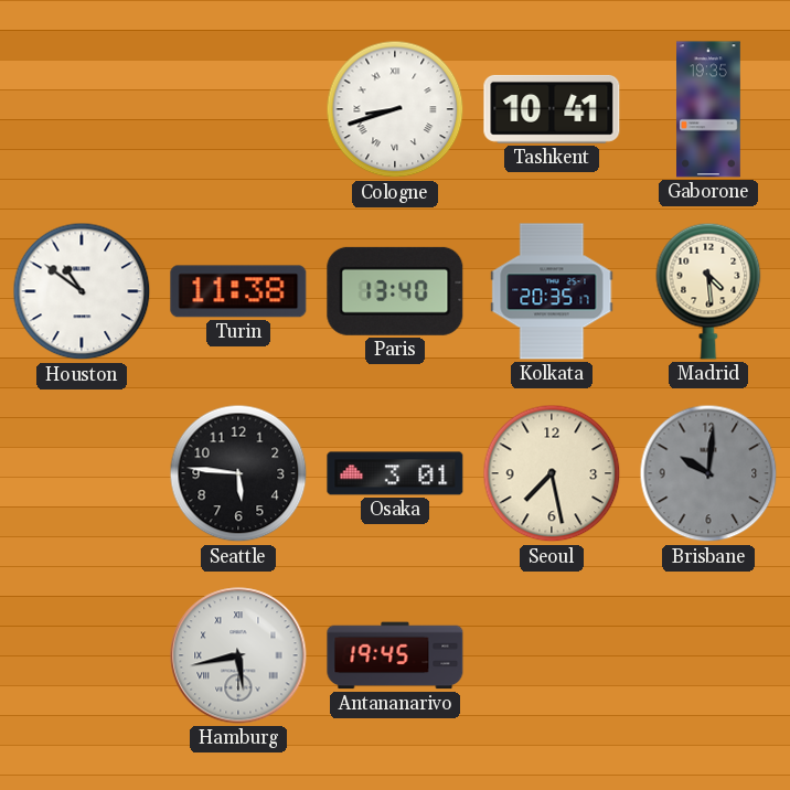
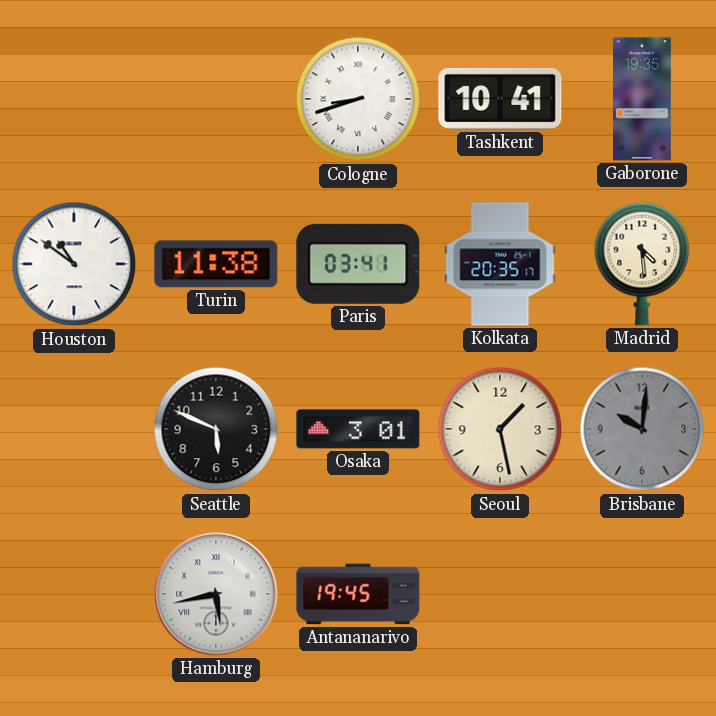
Paris: 13:40 -> 03:41
Seattle: 5:46 -> 5:49
Seoul: 7:28 -> 1:28
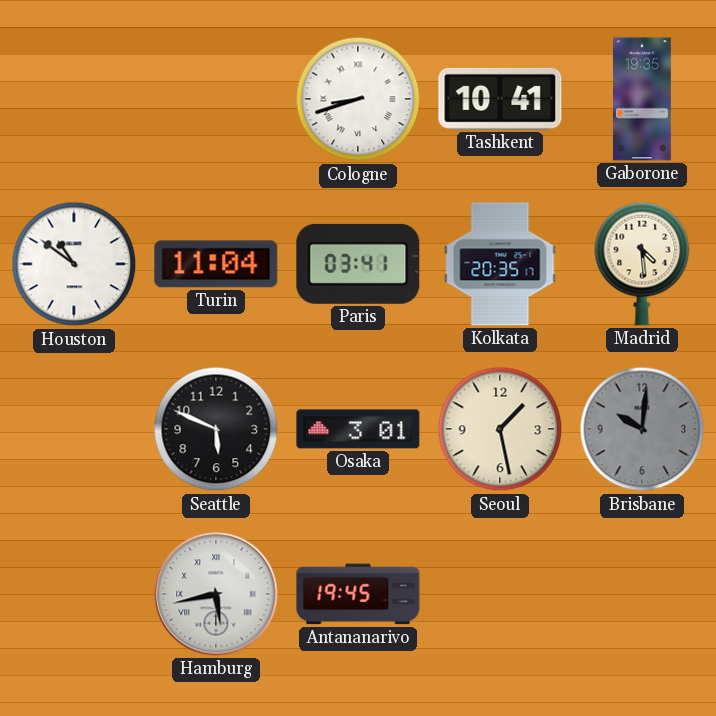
Turin: 11:38 -> 11:04
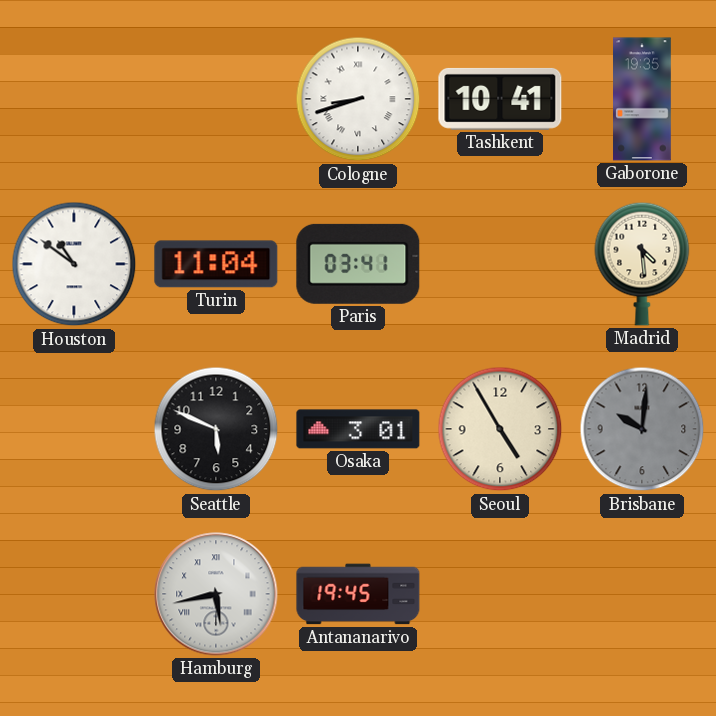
Kolkata: 20:35 -> none
Seoul: 1:28 -> 4:55
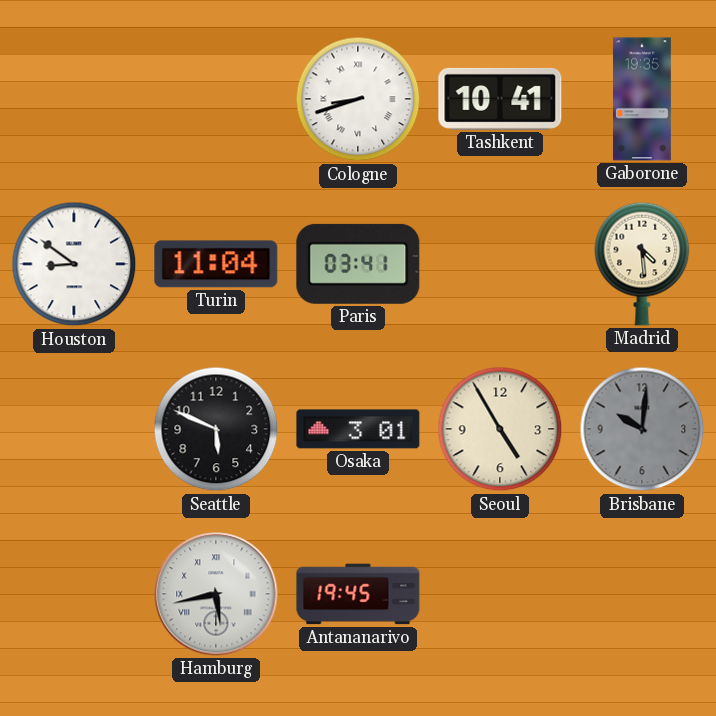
Houston: 10:51 -> 8:51
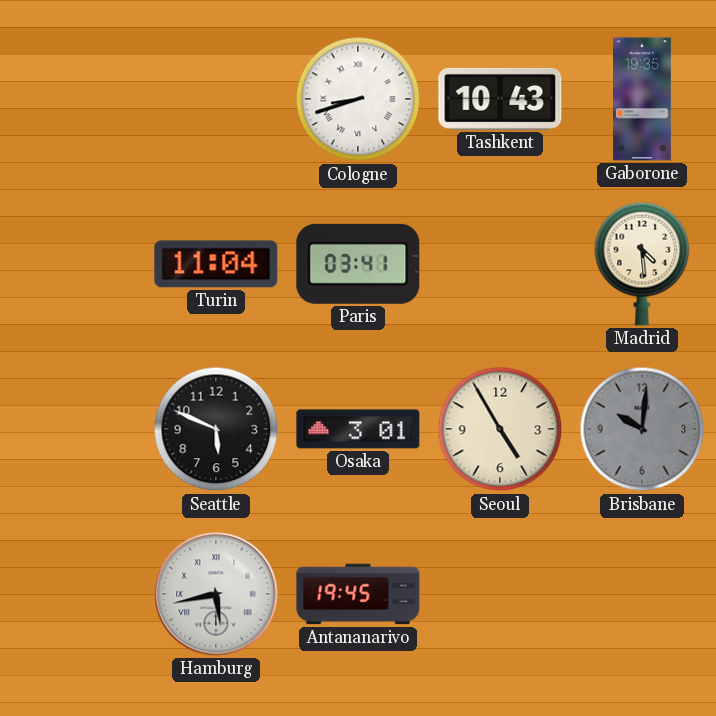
Tashkent: 10:41 -> 10:43
Houston: 8:51 -> none
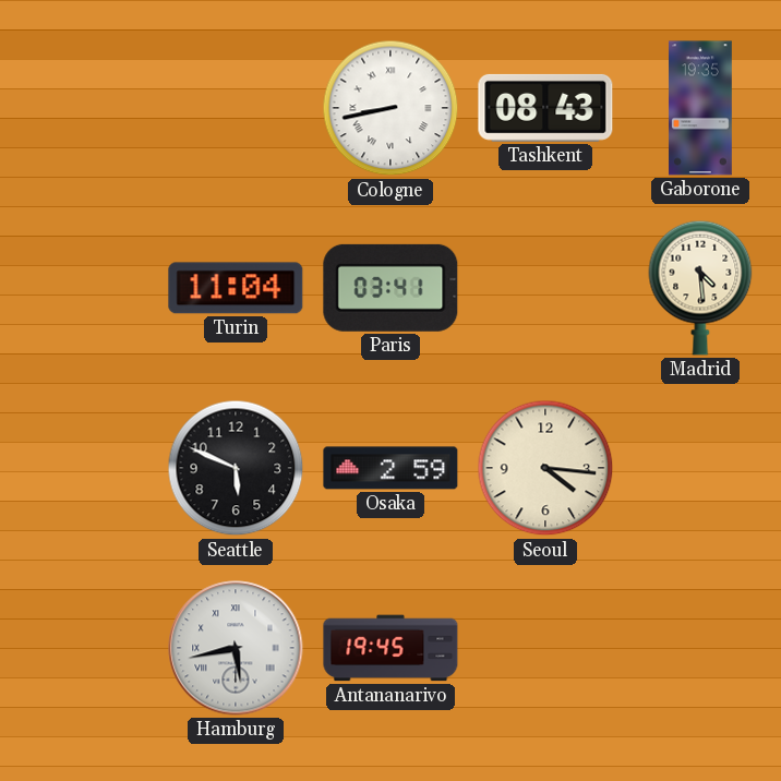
Cologne: 8:42 -> 8:43
Tashkent: 10:43 -> 08:43
Osaka: 3:01 -> 2:59
Seoul: 4:55 -> 4:16
Brisbane: 10:01 -> none
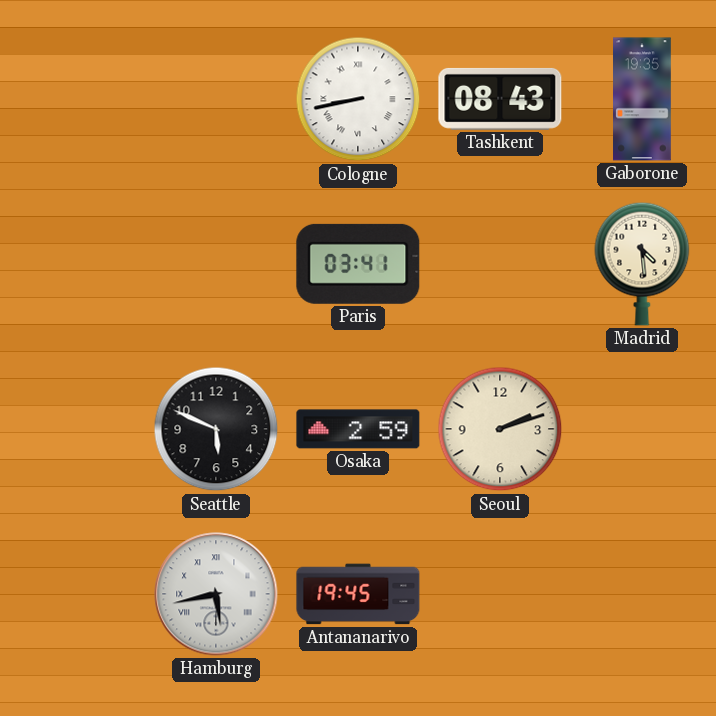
Turin: 11:04 -> none
Seoul: 4:16 -> 2:12
